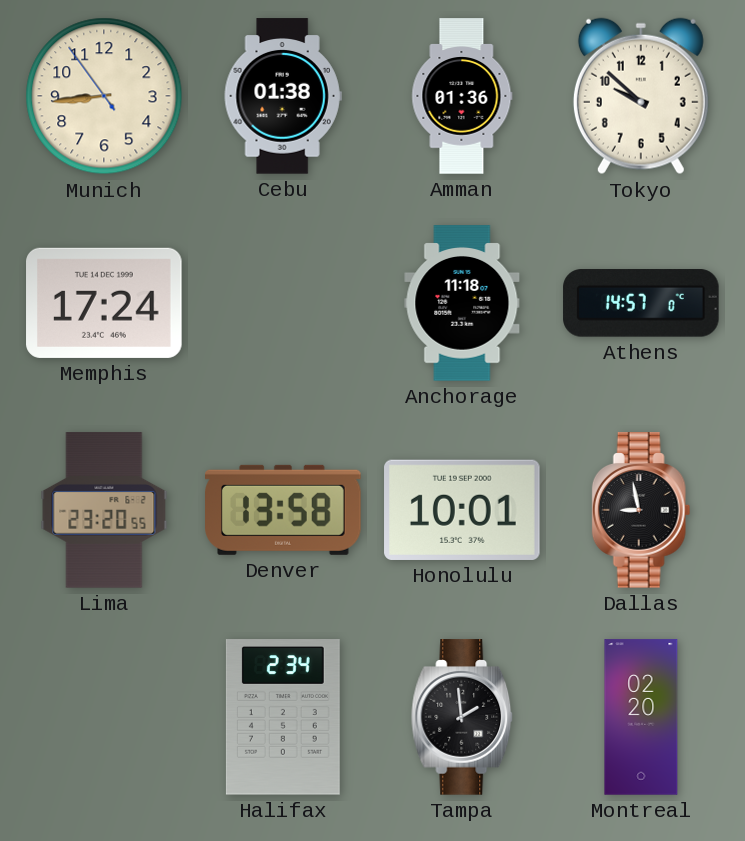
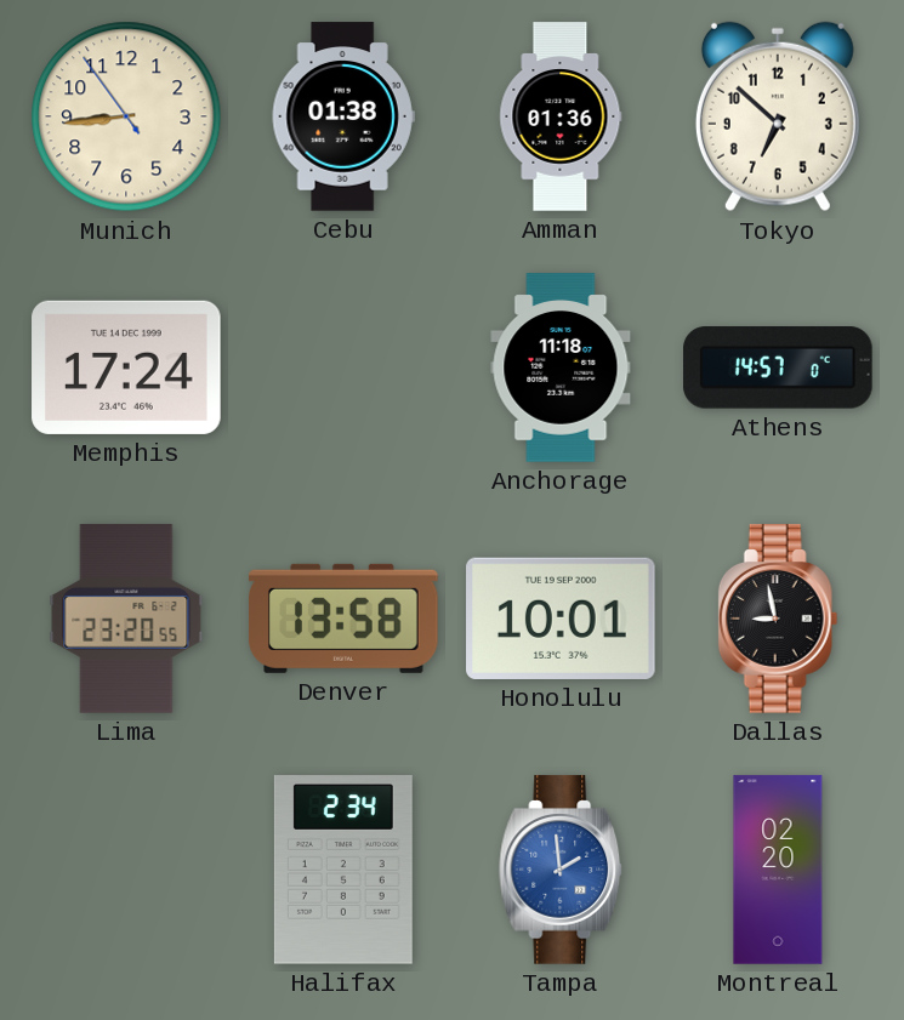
Tokyo: 9:52 -> 6:52
Tampa dial: black -> blue
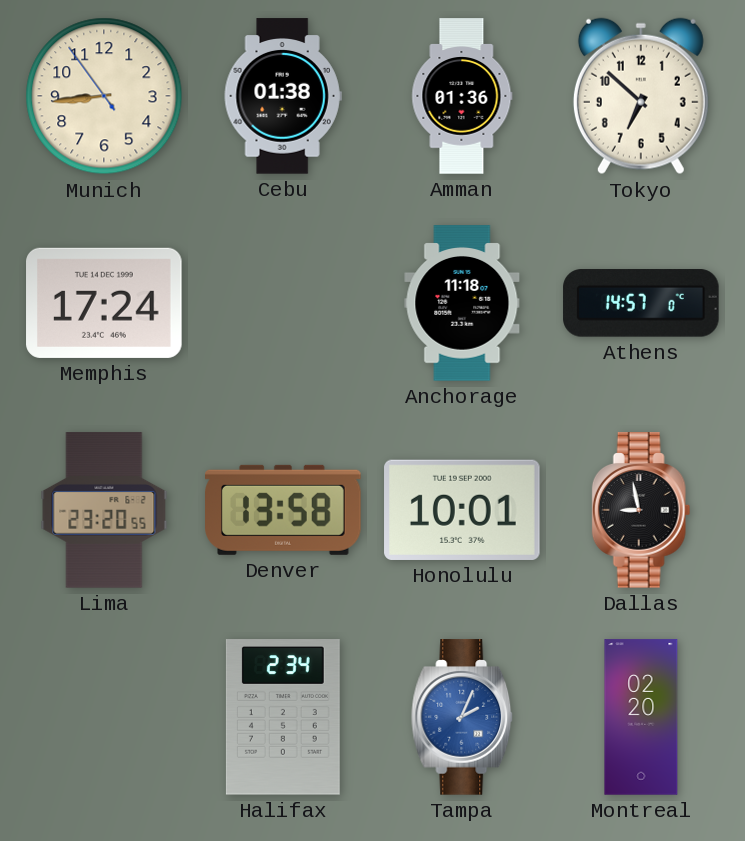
Tampa: 1:59 -> 2:04
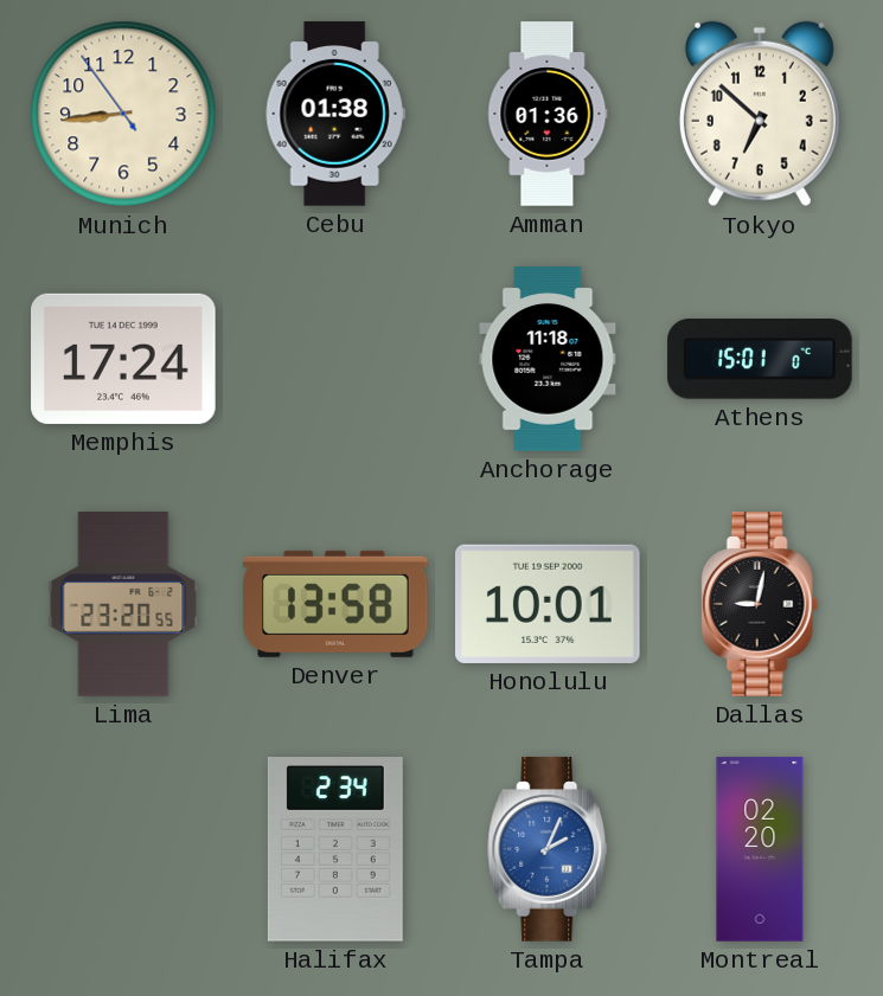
Athens: 14:57 -> 15:01
Dallas: 8:58 -> 9:02
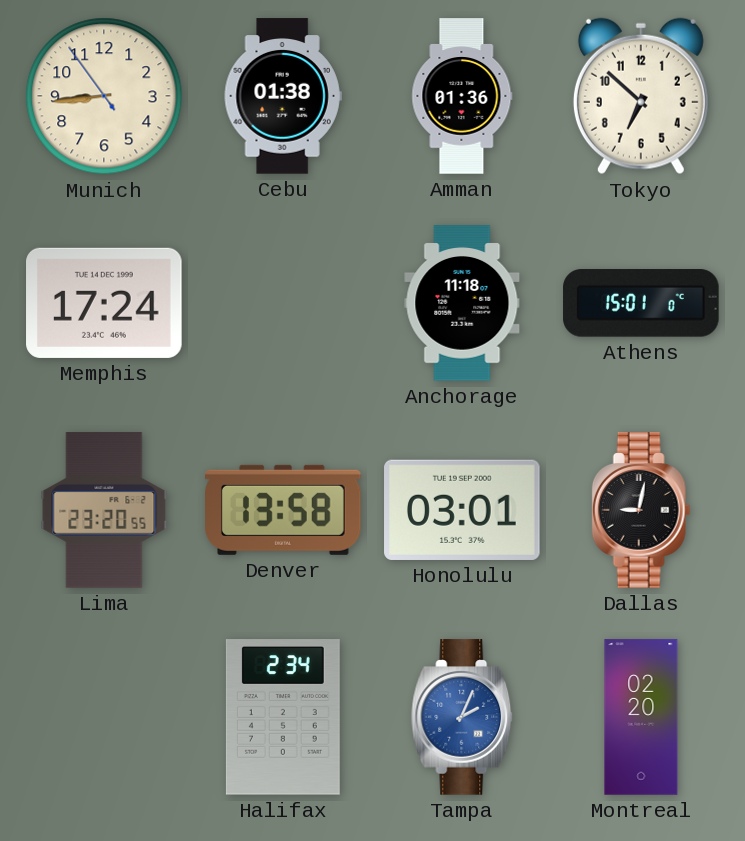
Honolulu: 10:01 -> 03:01
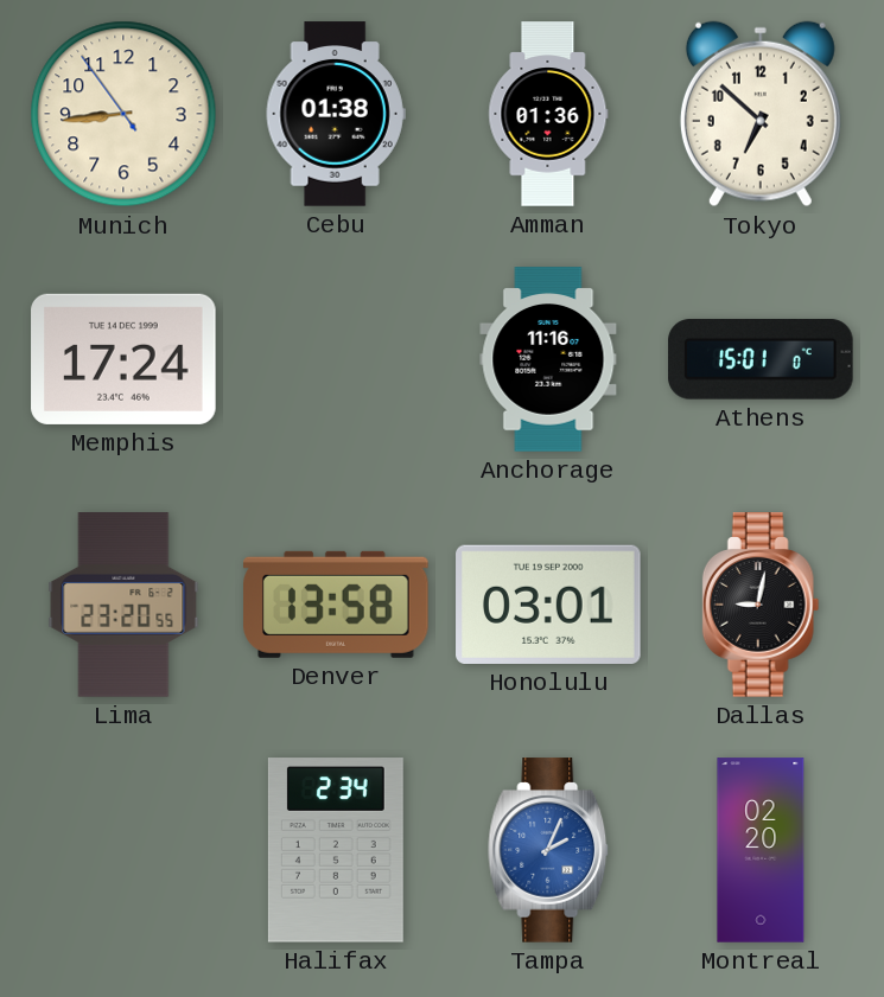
Anchorage: 11:18 -> 11:16
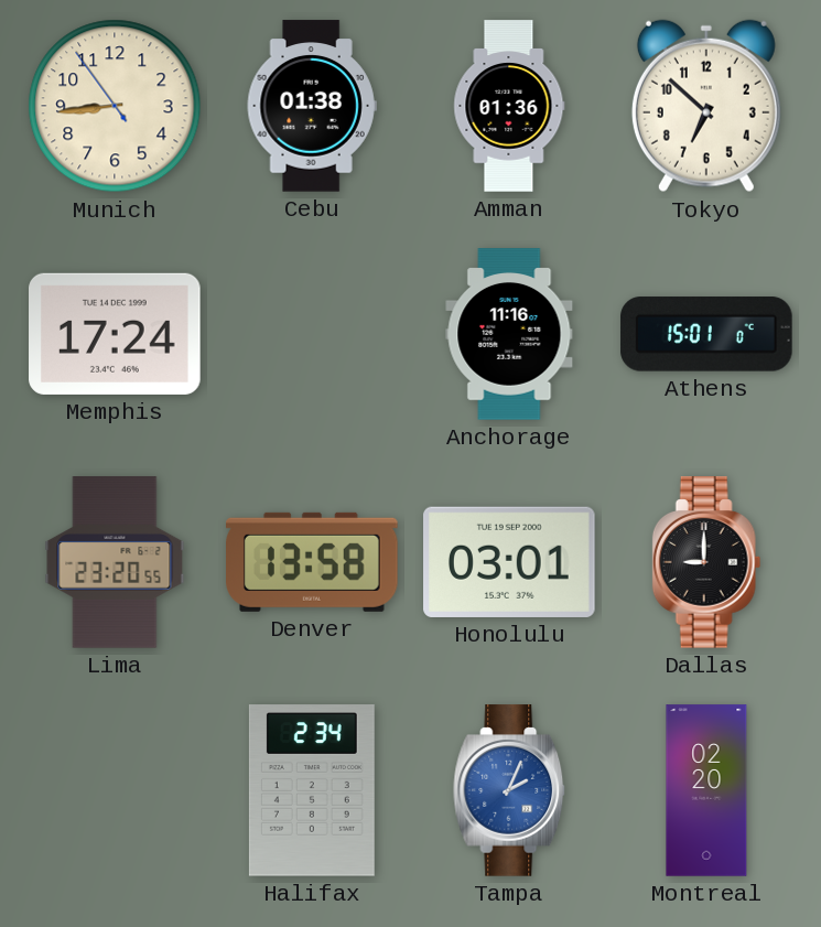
Dallas: 9:02 -> 9:00
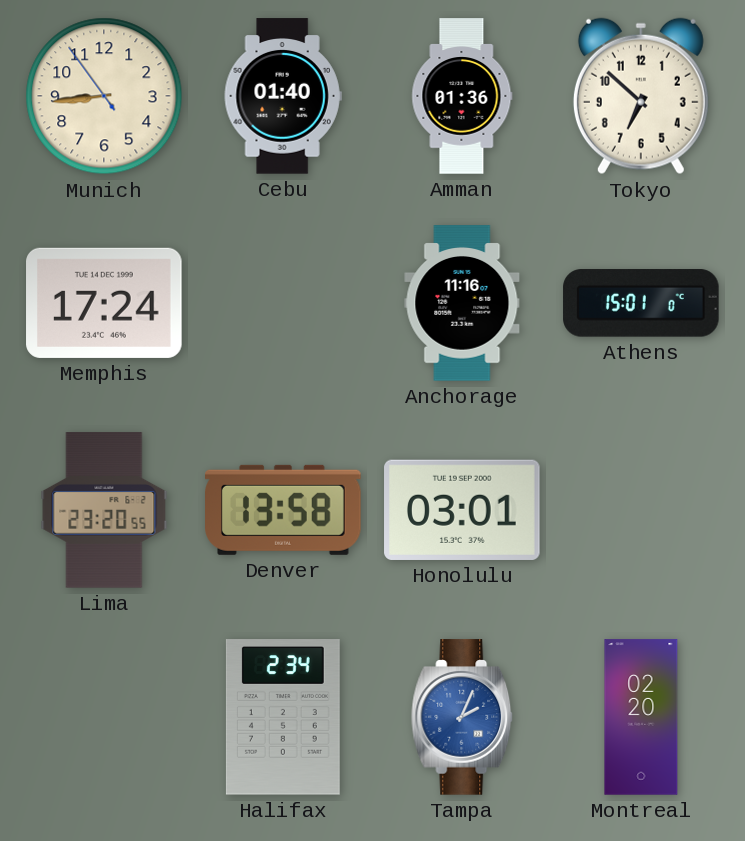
Cebu: 01:38 -> 01:40
Dallas: 9:00 -> none
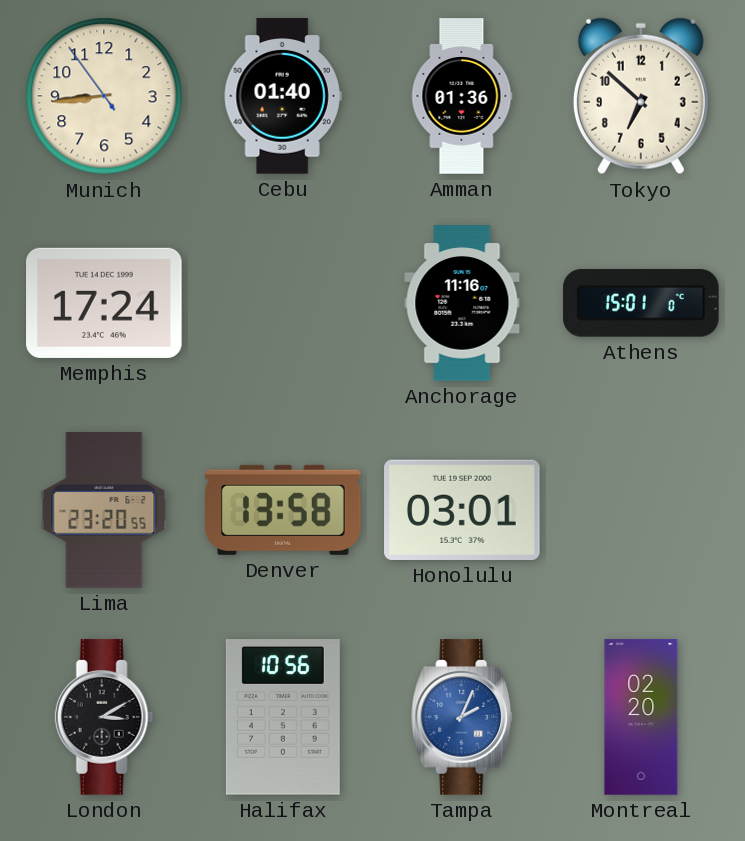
London: none -> 3:10
Halifax: 2:34 -> 10:56
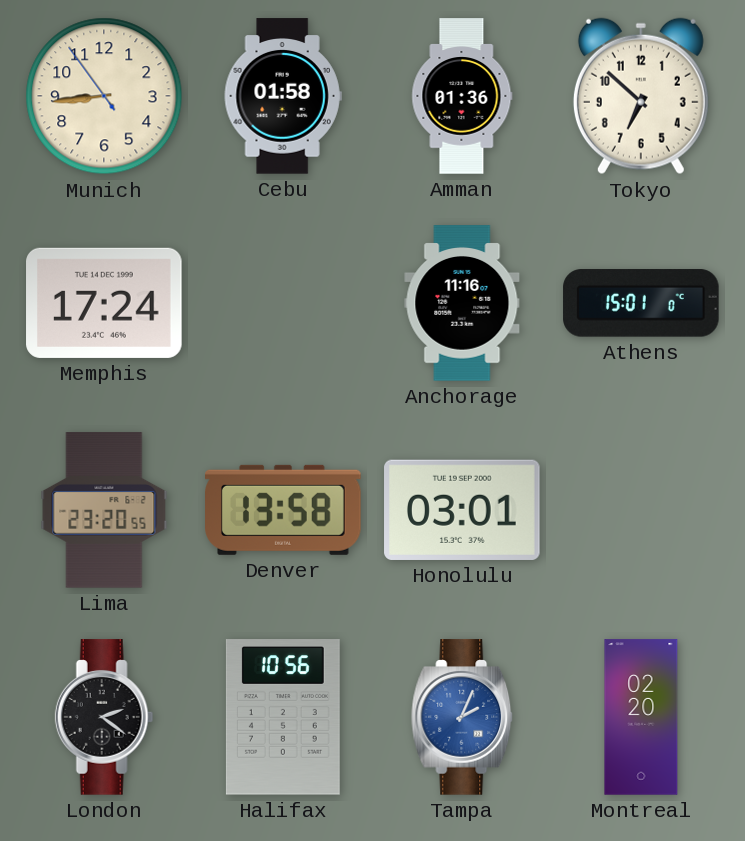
Cebu: 01:40 -> 01:58
London: 3:10 -> 2:21
